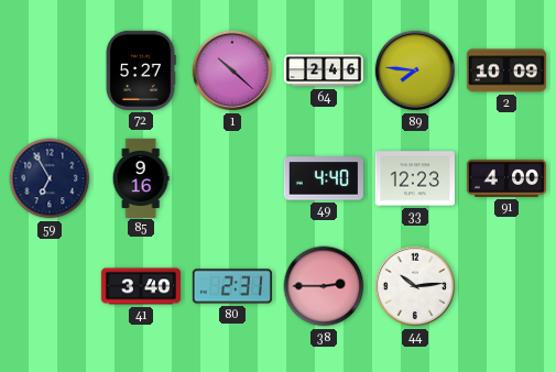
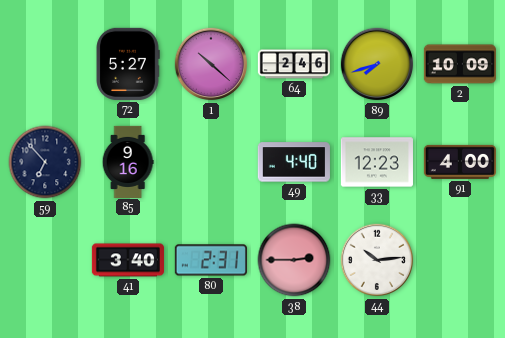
89: 7:46 -> 7:42
59: 6:55 -> 6:53
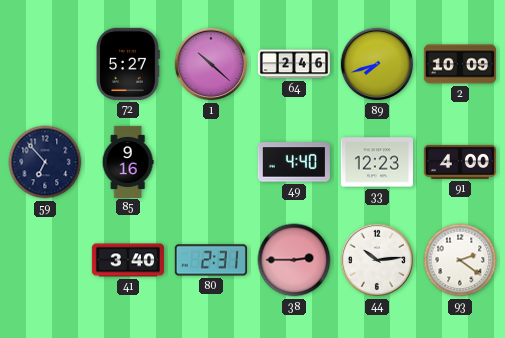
93: none -> 2:21
